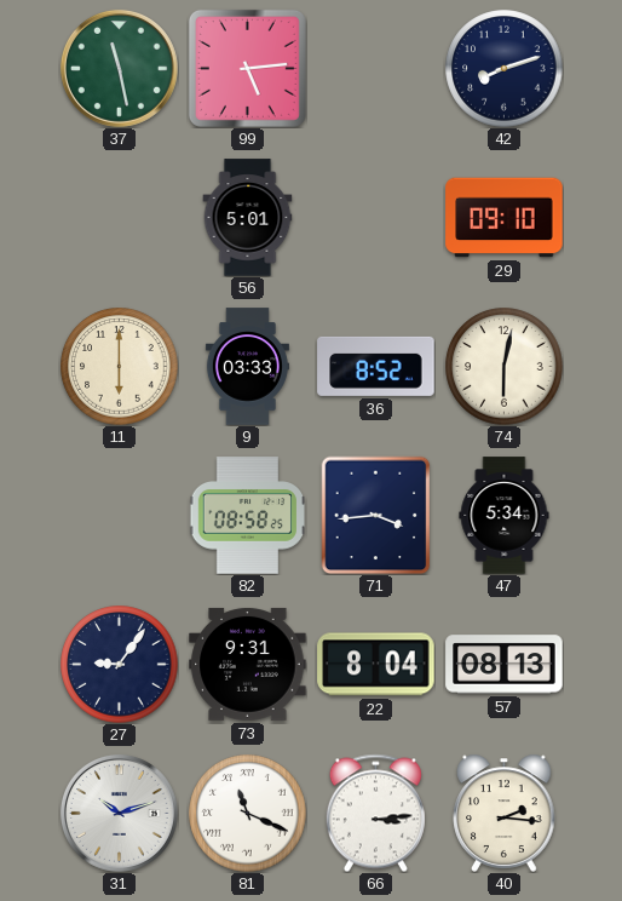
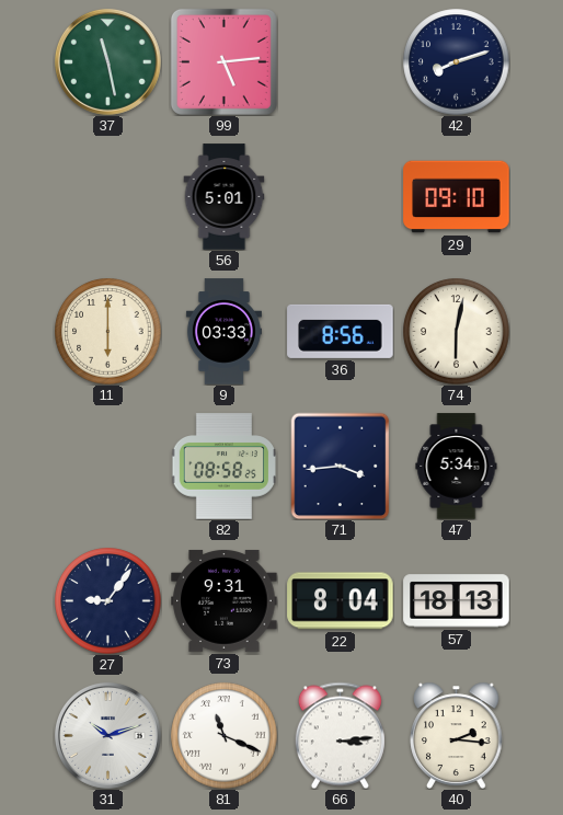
36: 8:52 -> 8:56
57: 08:13 -> 18:13
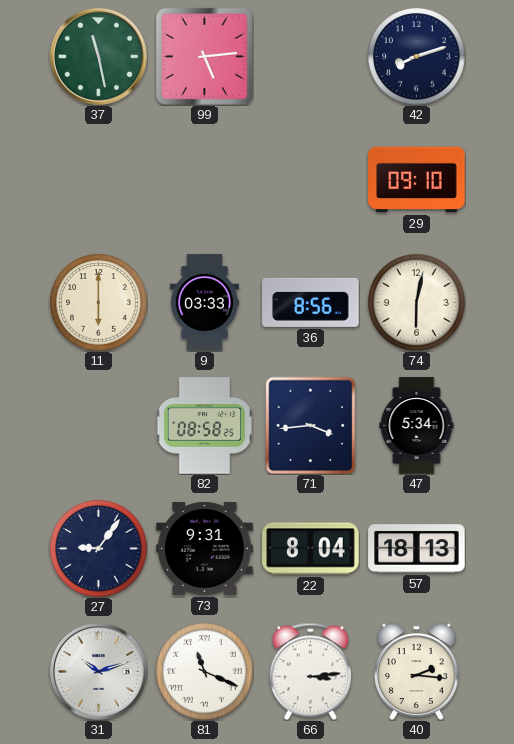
56: 5:01 -> none
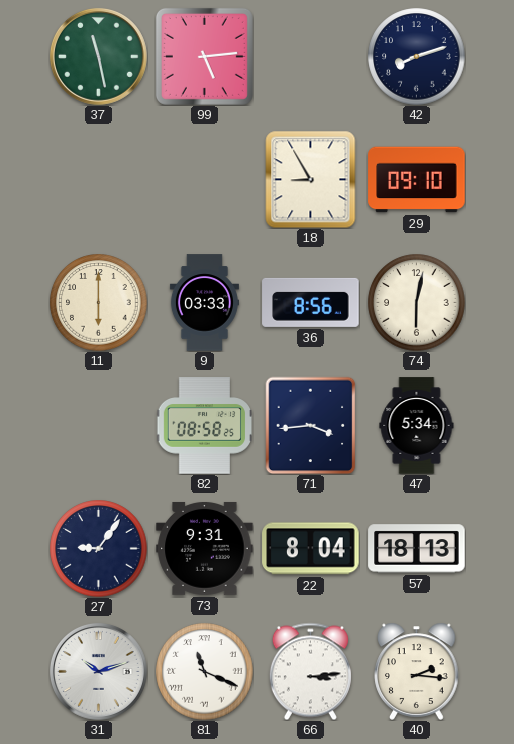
18: none -> 8:55
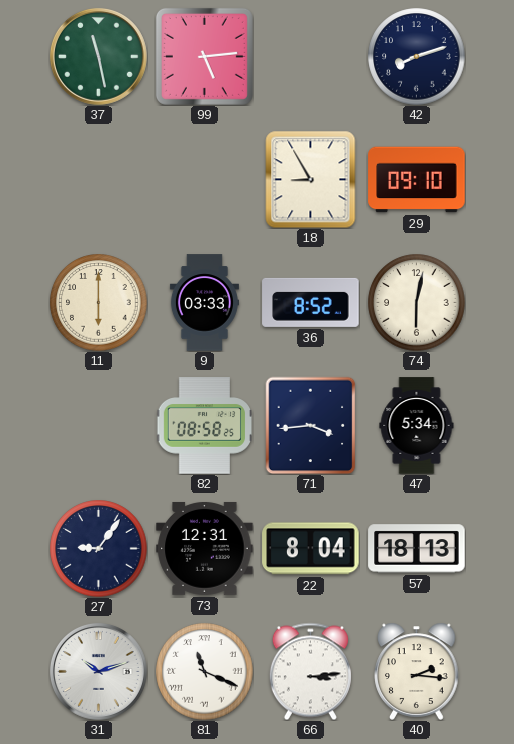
36: 8:56 -> 8:52
73: 9:31 -> 12:31
